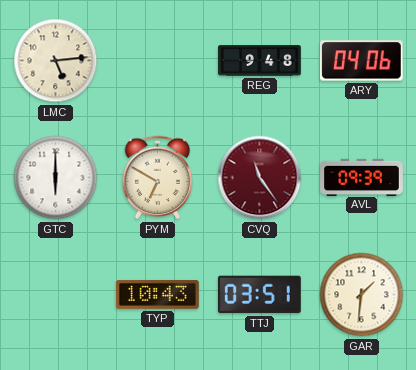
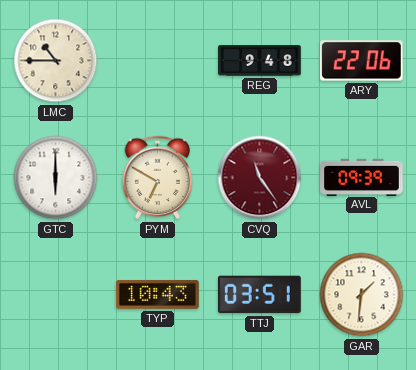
LMC: 5:14 -> 10:45
ARY: 04:06 -> 22:06
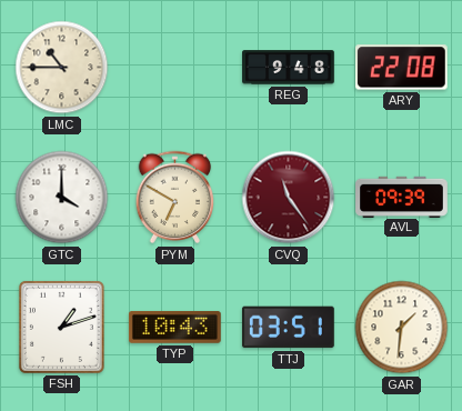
ARY: 22:06 -> 22:08
GTC: 6:00 -> 4:00
FSH: none -> 1:12
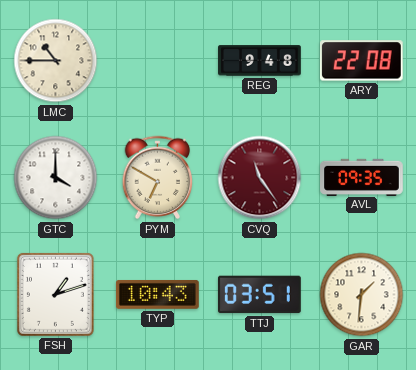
AVL: 09:39 -> 09:35
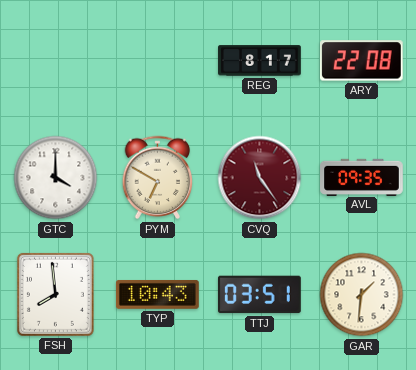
LMC: 10:45 -> none
REG: 9:48 -> 8:17
FSH: 1:12 -> 7:59
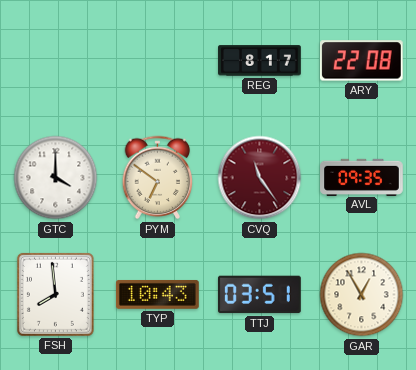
PYM: 6:50 -> 6:51
GAR: 1:31 -> 12:55
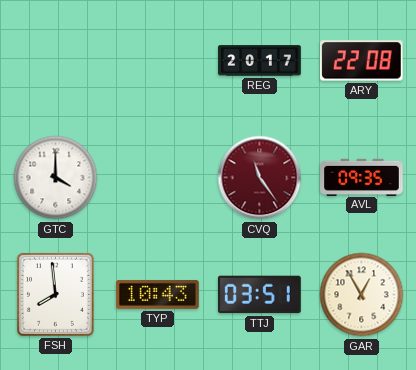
REG: 8:17 -> 20:17
PYM: 6:51 -> none
